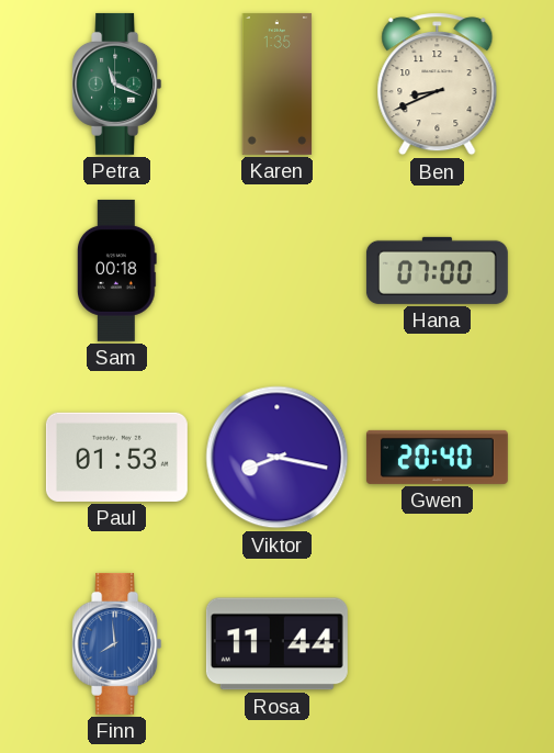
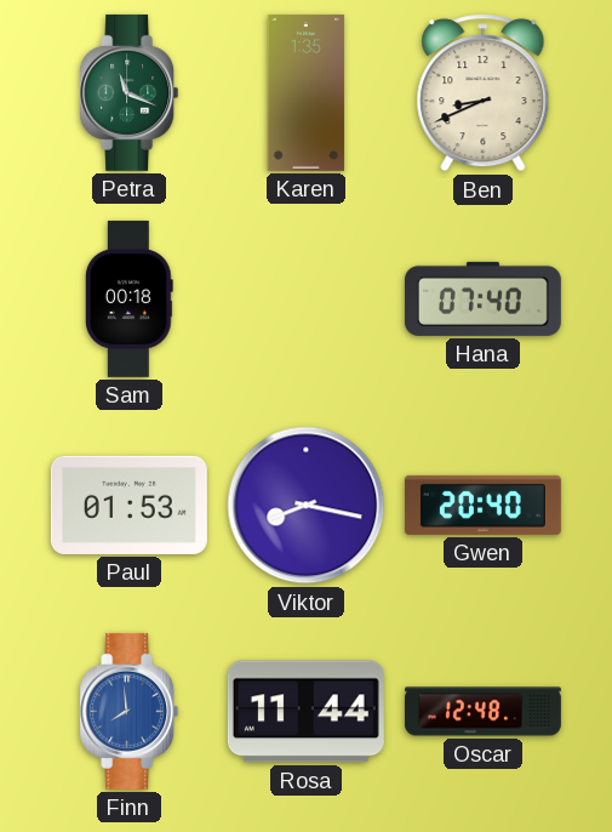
Hana: 07:00 -> 07:40
Oscar: none -> 12:48
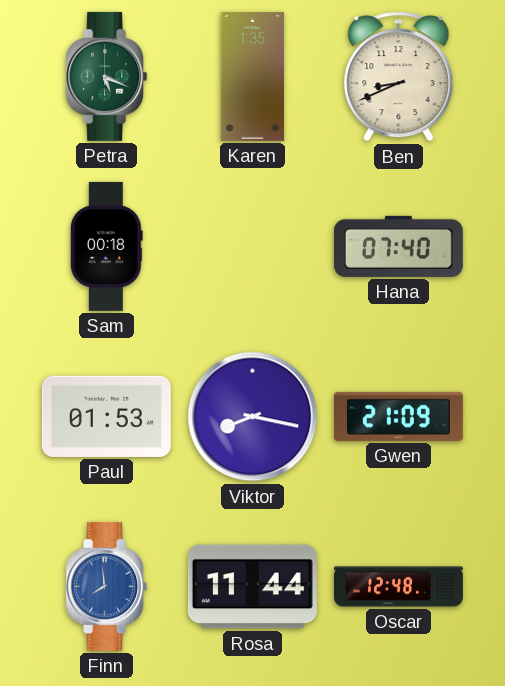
Petra: 11:19 -> 5:19
Gwen: 20:40 -> 21:09
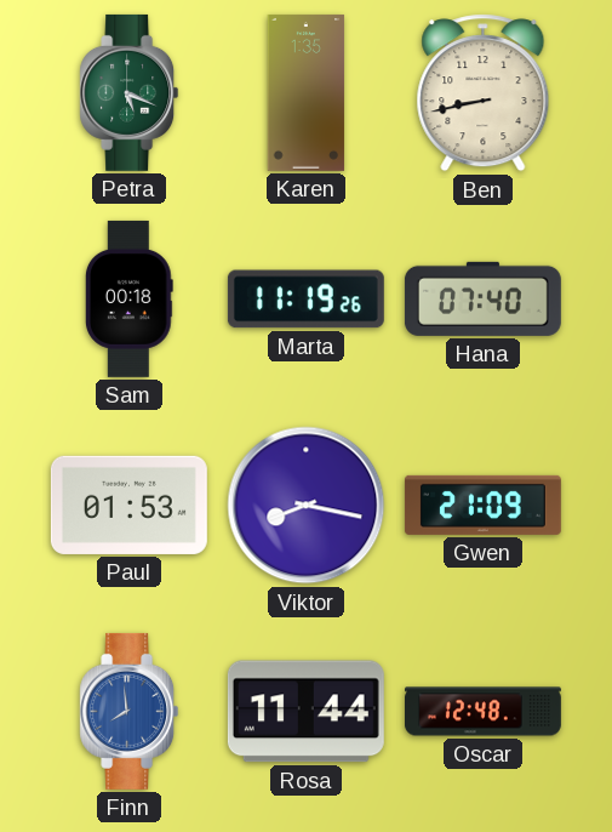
Ben: 8:41 -> 8:43
Marta: none -> 11:19
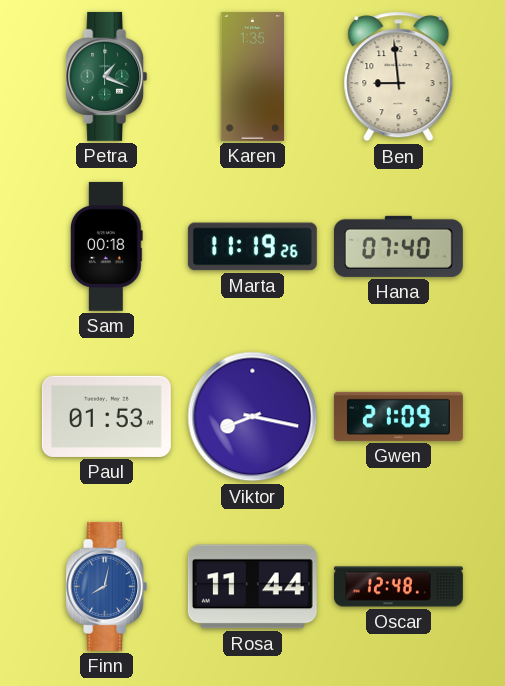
Petra: 5:19 -> 1:19
Ben: 8:43 -> 8:59
Finn: 7:59 -> 8:02
